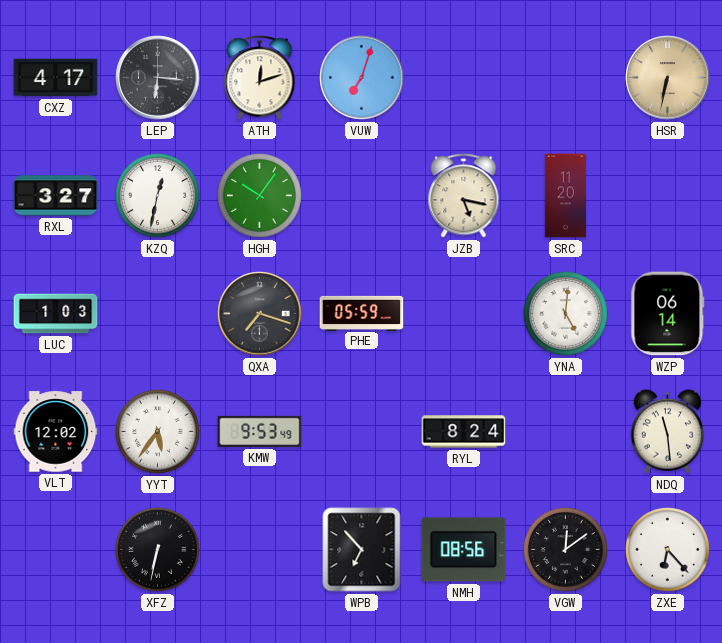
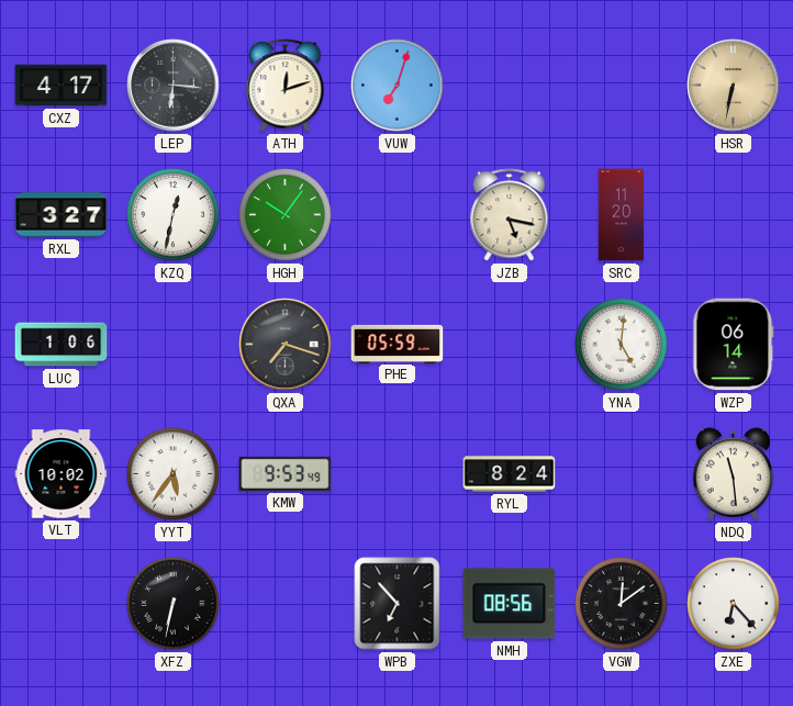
LUC: 1:03 -> 1:06
VLT: 12:02 -> 10:02
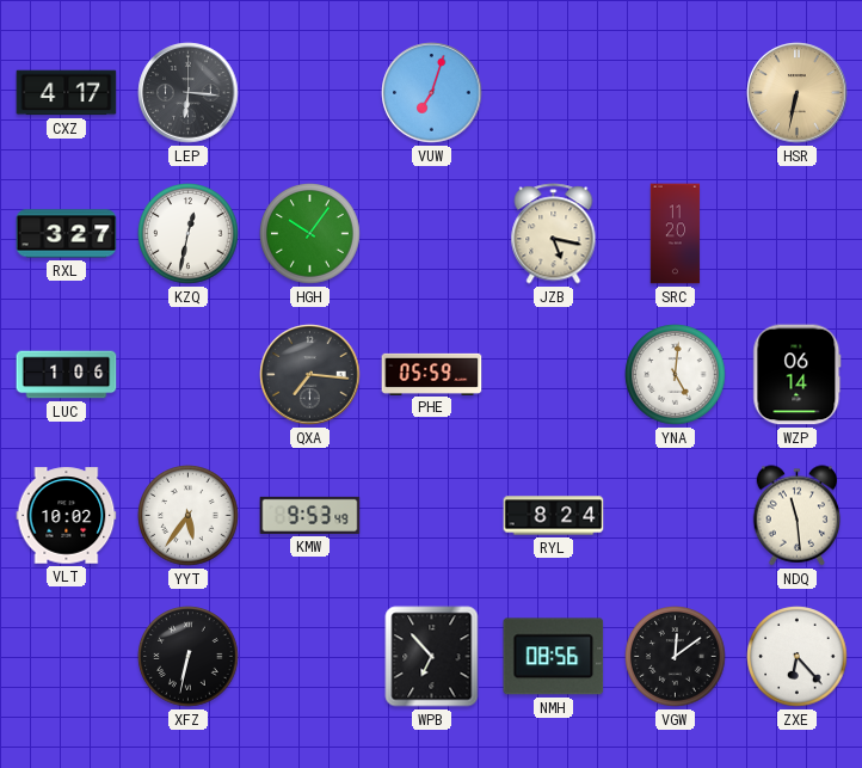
ATH: 12:12 -> none
QXA: 7:18 -> 7:16
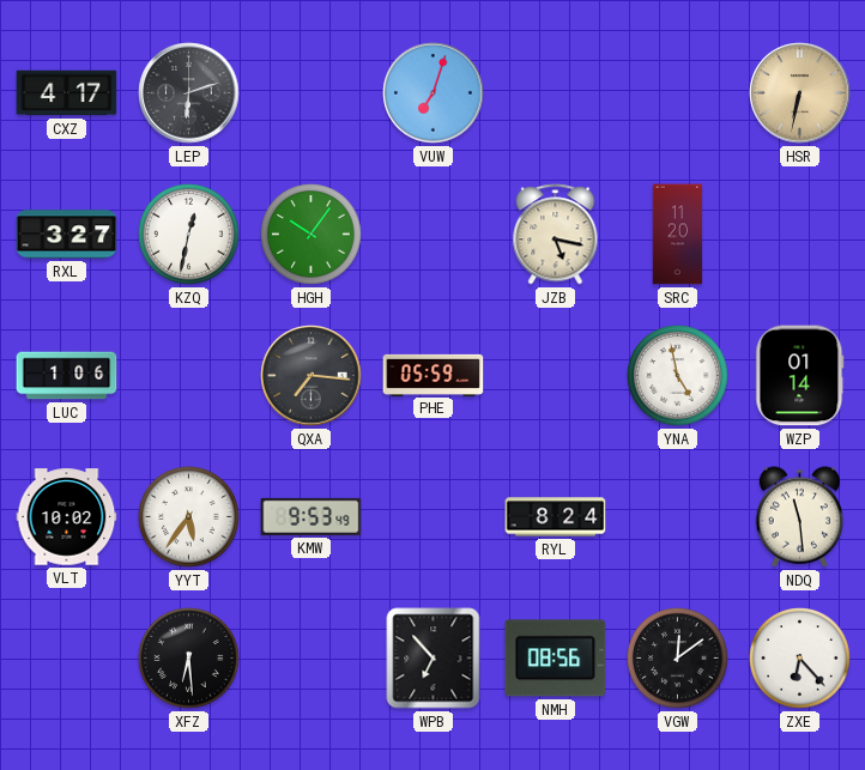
LEP: 6:16 -> 6:12
YNA: 5:01 -> 4:58
WZP: 06:14 -> 01:14
XFZ: 6:32 -> 6:29
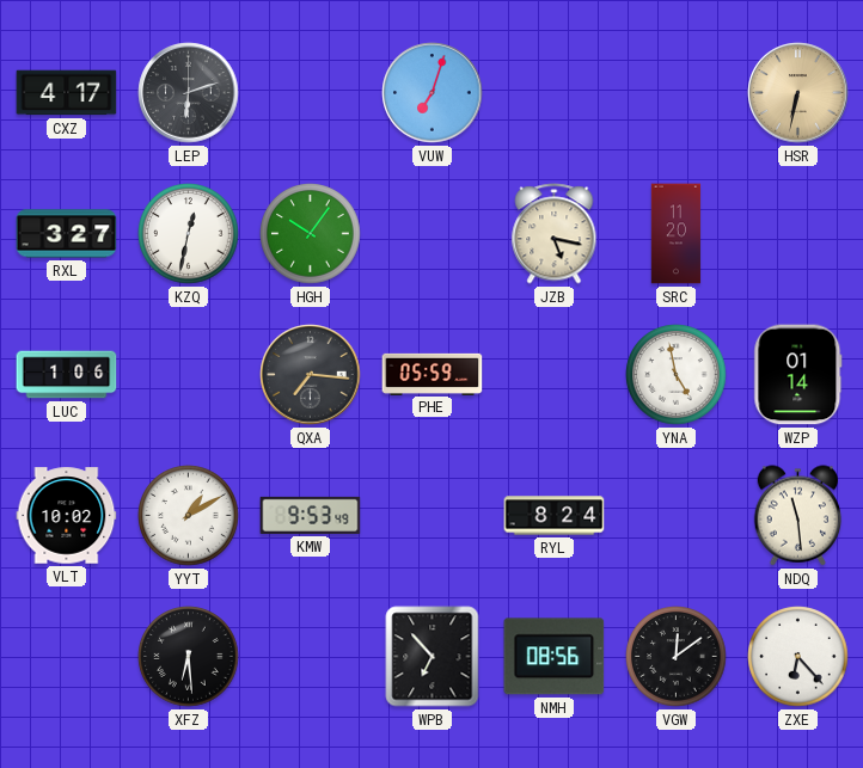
YYT: 5:36 -> 1:10
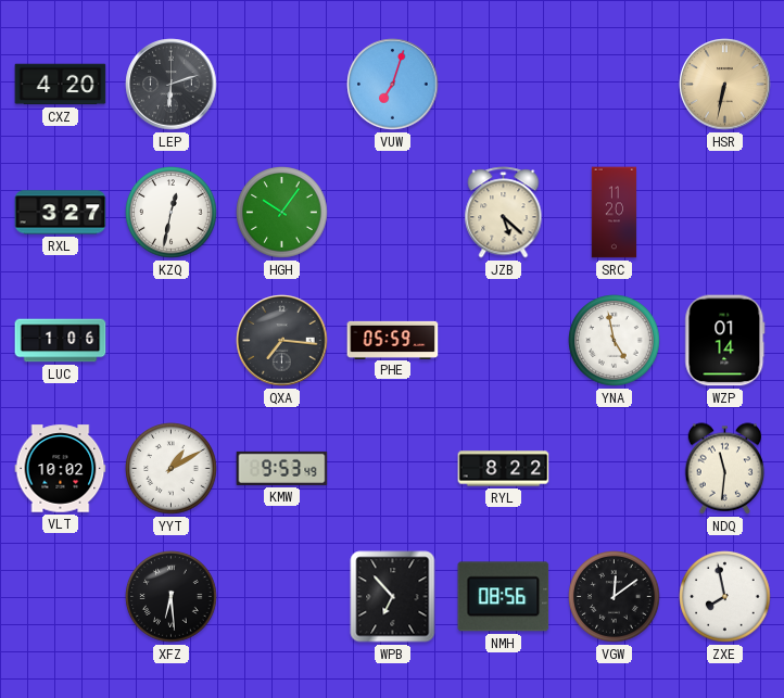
CXZ: 4:17 -> 4:20
JZB: 5:17 -> 5:22
RYL: 8:24 -> 8:22
NDQ: 11:29 -> 11:31
ZXE: 6:23 -> 7:58
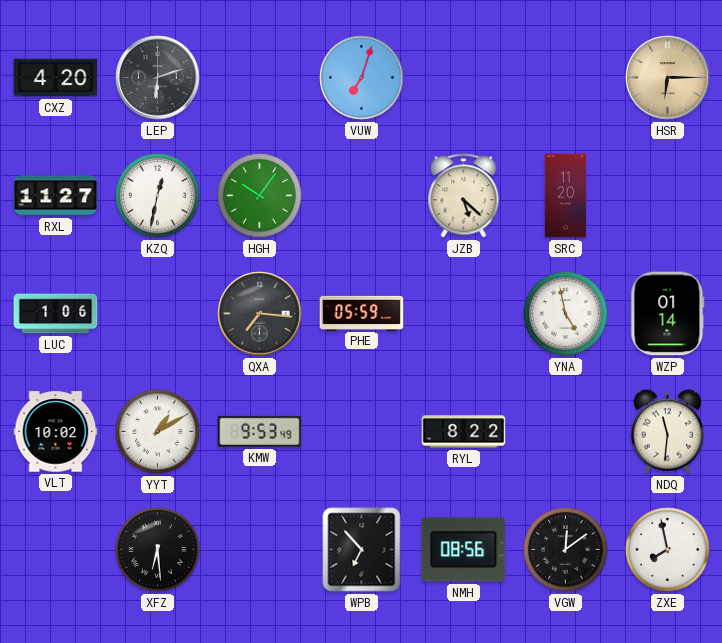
HSR: 6:32 -> 6:15
RXL: 3:27 -> 11:27
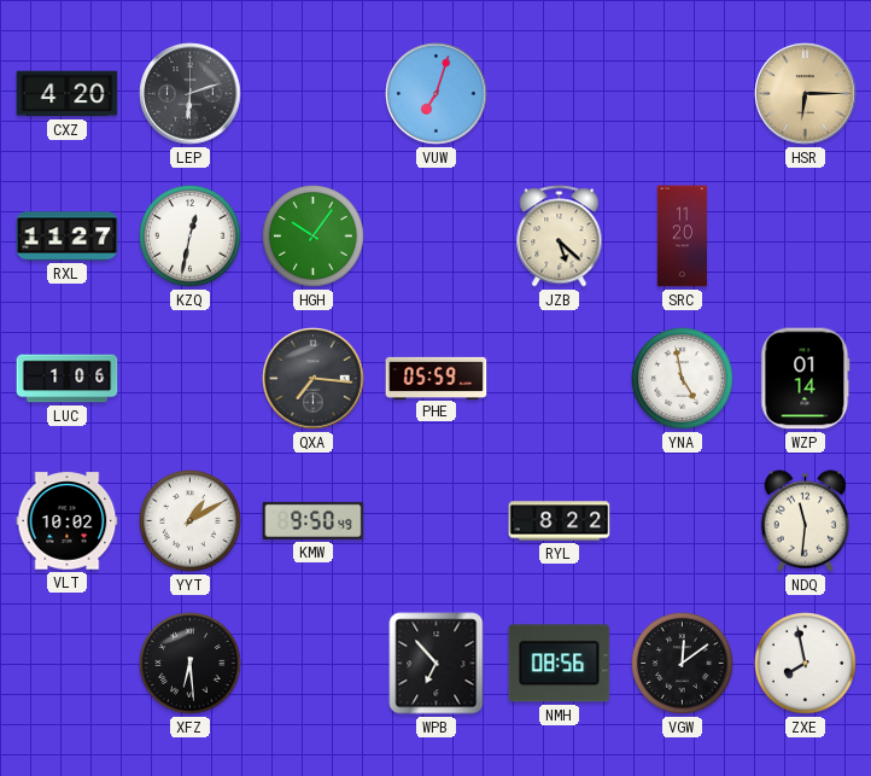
KMW: 9:53 -> 9:50
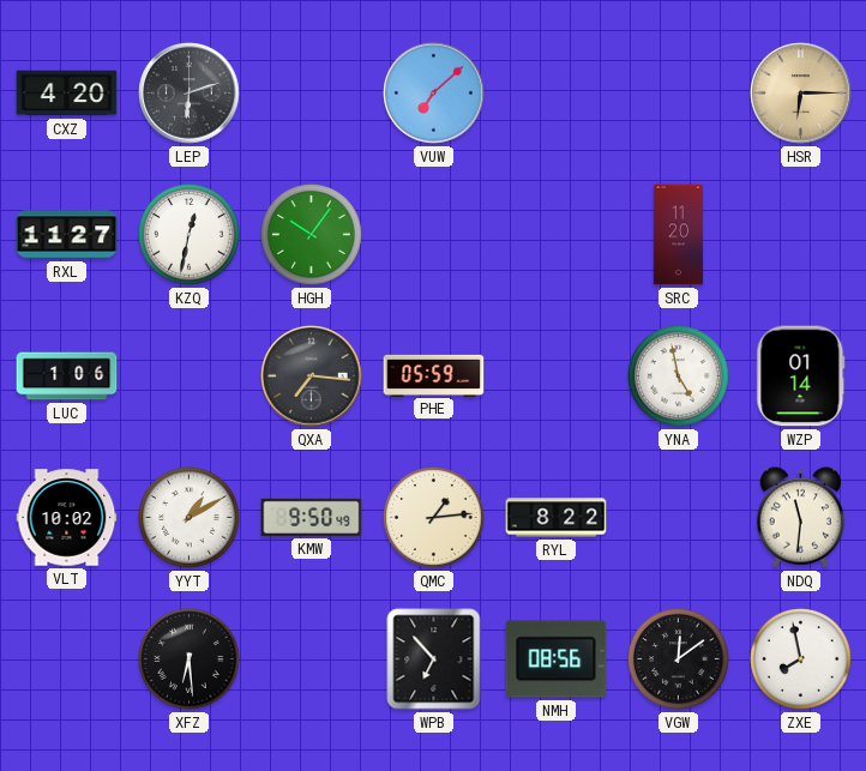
VUW: 7:03 -> 7:08
JZB: 5:22 -> none
QMC: none -> 1:14
